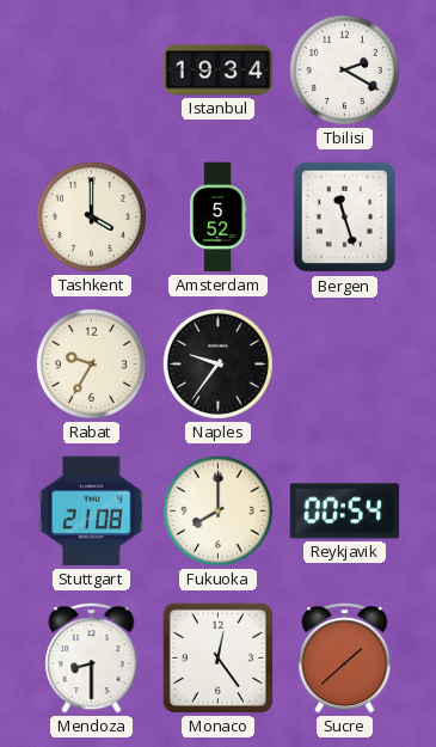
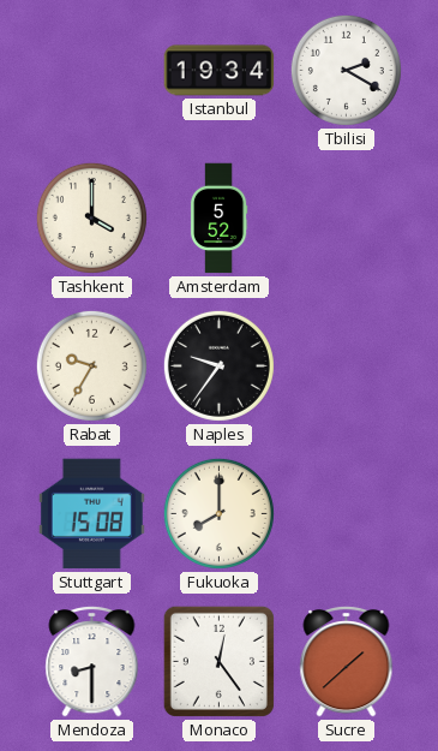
Bergen: 11:27 -> none
Stuttgart: 21:08 -> 15:08
Reykjavik: 00:54 -> none
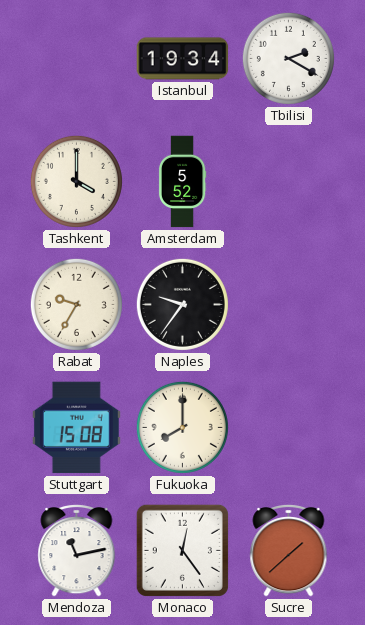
Mendoza: 8:30 -> 11:13
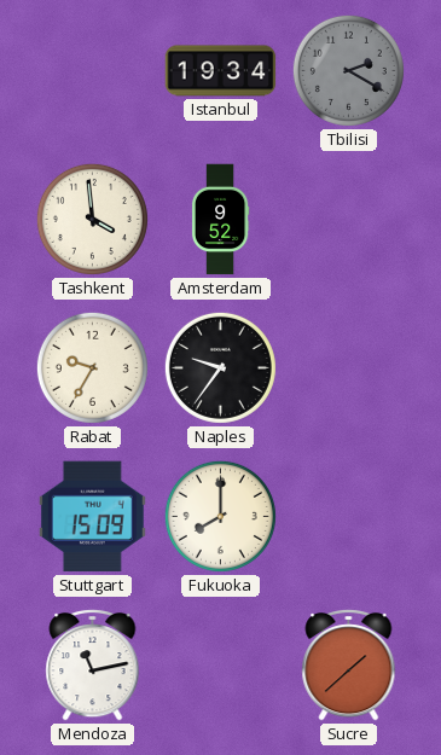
Tbilisi dial: white -> grey
Tashkent: 4:00 -> 3:59
Amsterdam: 5:52 -> 9:52
Stuttgart: 15:08 -> 15:09
Monaco: 12:24 -> none
